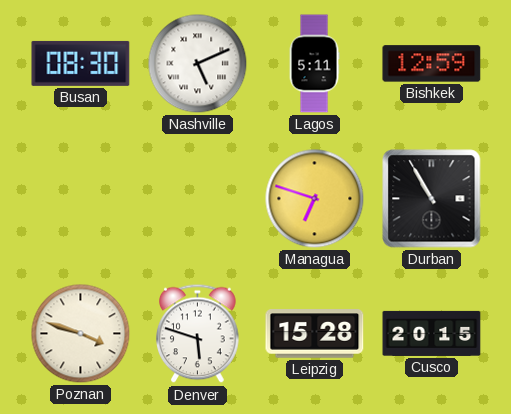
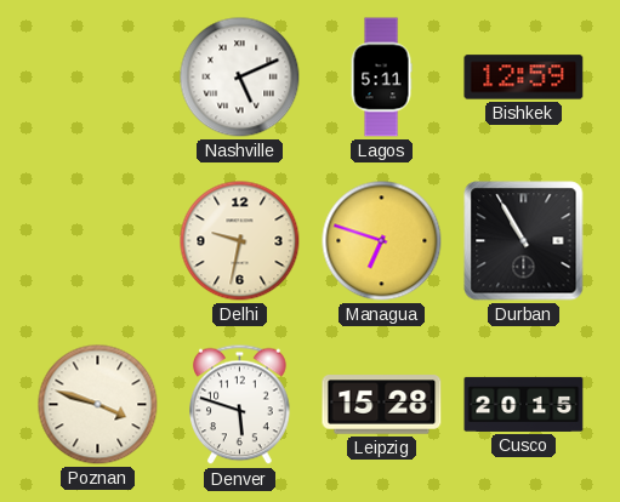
Busan: 08:30 -> none
Delhi: none -> 9:32
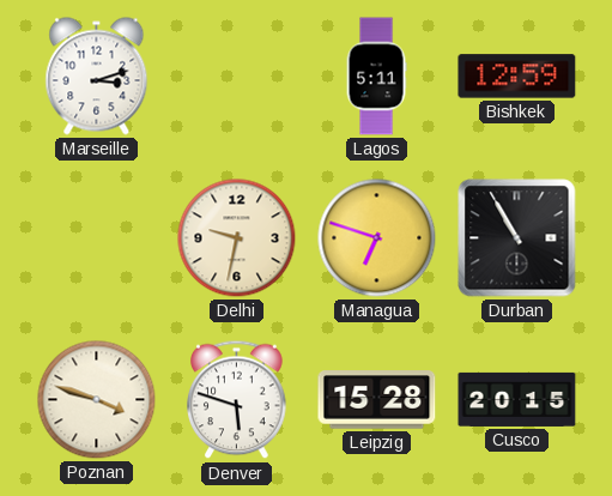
Marseille: none -> 3:12
Nashville: 5:11 -> none
